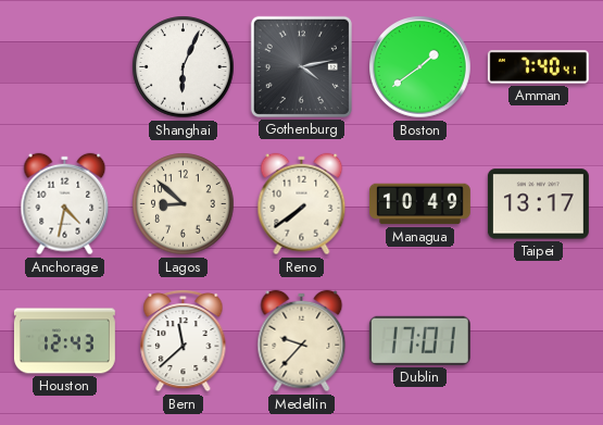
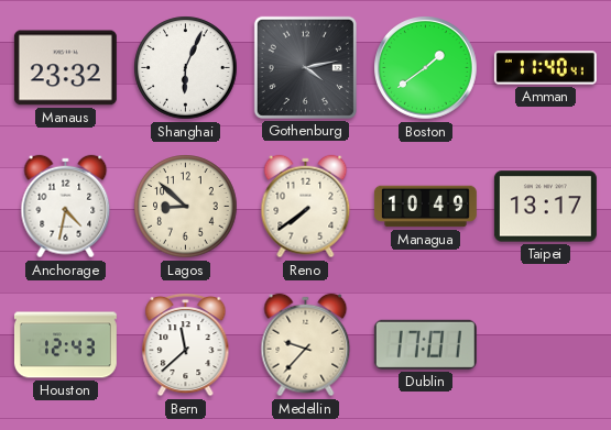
Manaus: none -> 23:32
Amman: 7:40 -> 11:40
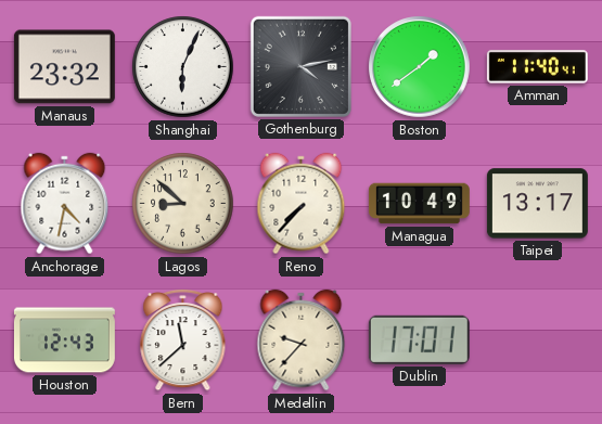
Reno: 7:39 -> 7:37
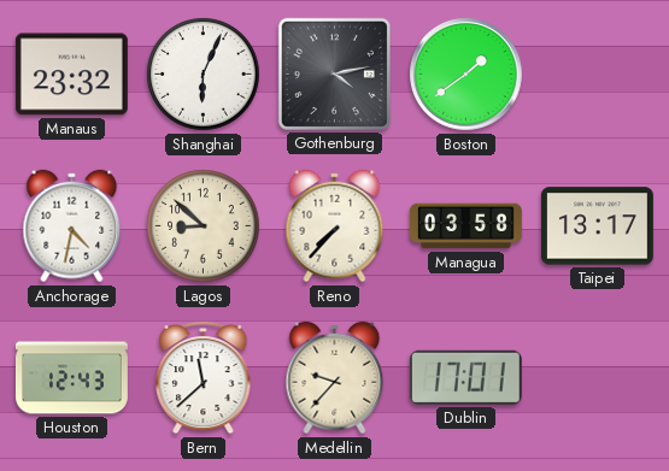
Amman: 11:40 -> none
Managua: 10:49 -> 03:58
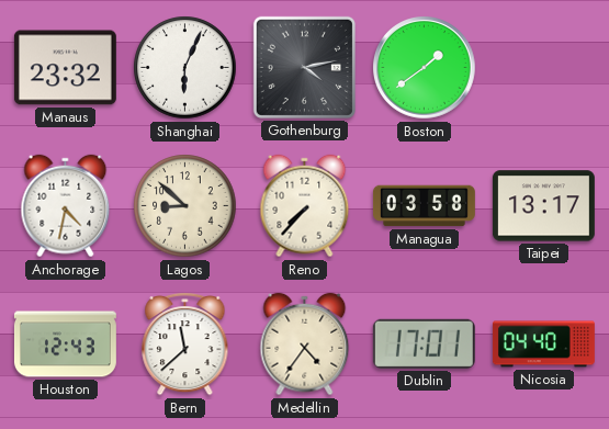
Medellin: 9:37 -> 4:36
Nicosia: none -> 04:40
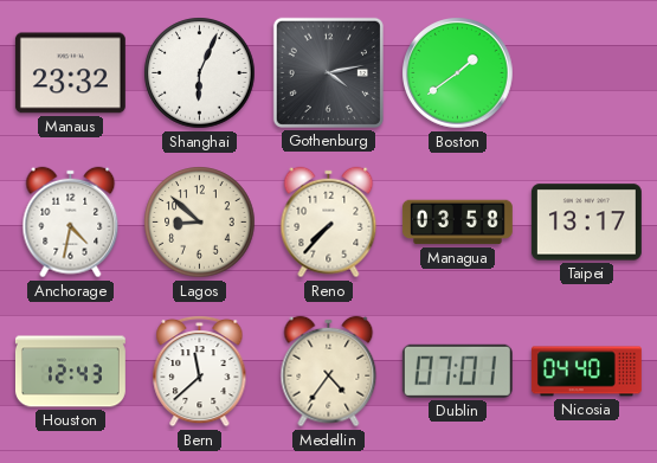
Dublin: 17:01 -> 07:01
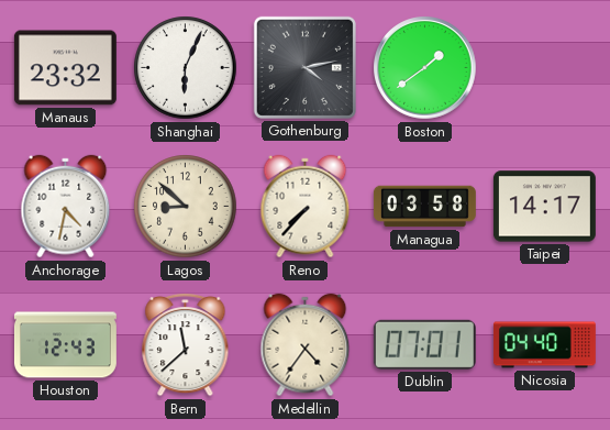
Taipei: 13:17 -> 14:17
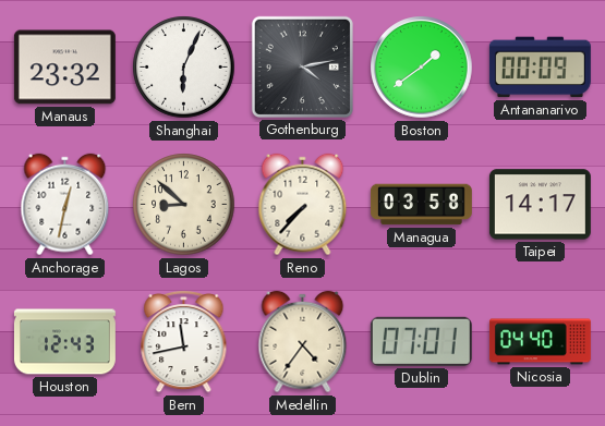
Antananarivo: none -> 00:09
Anchorage: 4:32 -> 12:32
Bern: 11:38 -> 11:43
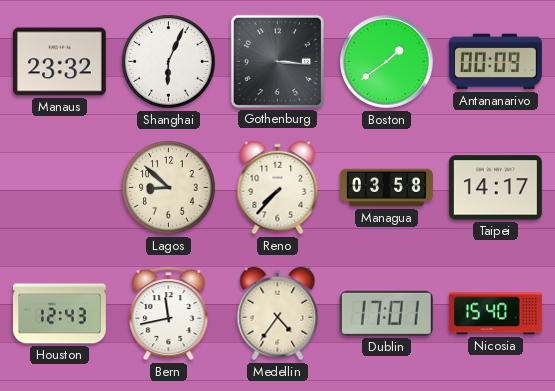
Gothenburg: 4:13 -> 3:16
Anchorage: 12:32 -> none
Dublin: 07:01 -> 17:01
Nicosia: 04:40 -> 15:40
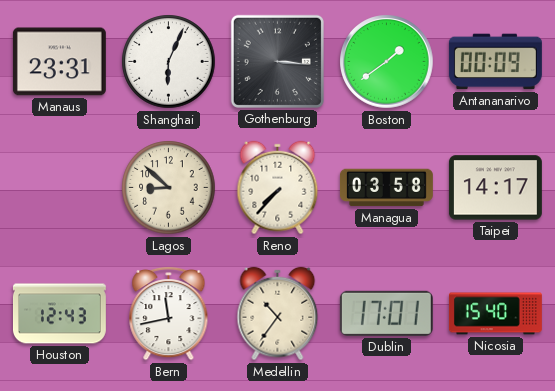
Manaus: 23:32 -> 23:31
Medellin: 4:36 -> 10:36
